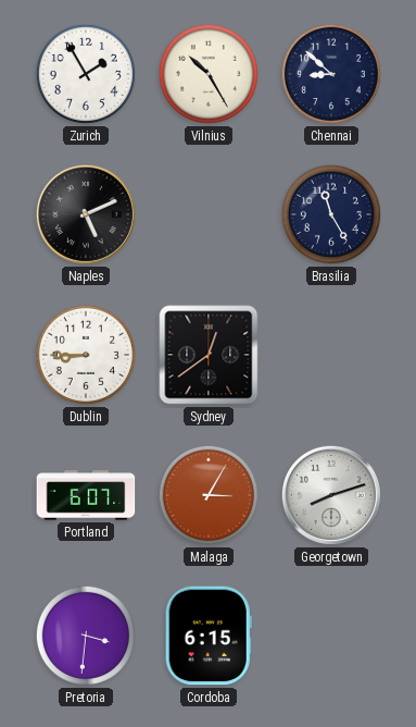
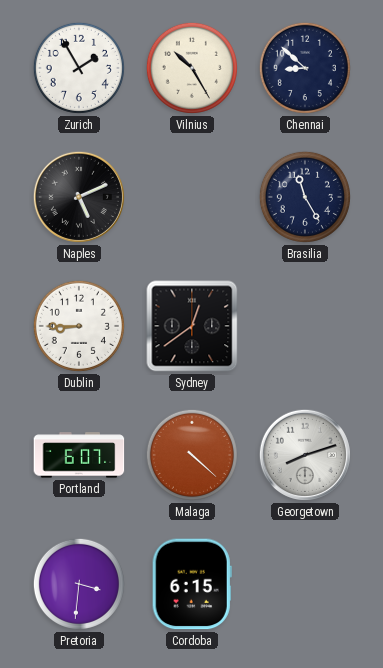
Malaga: 3:05 -> 4:22
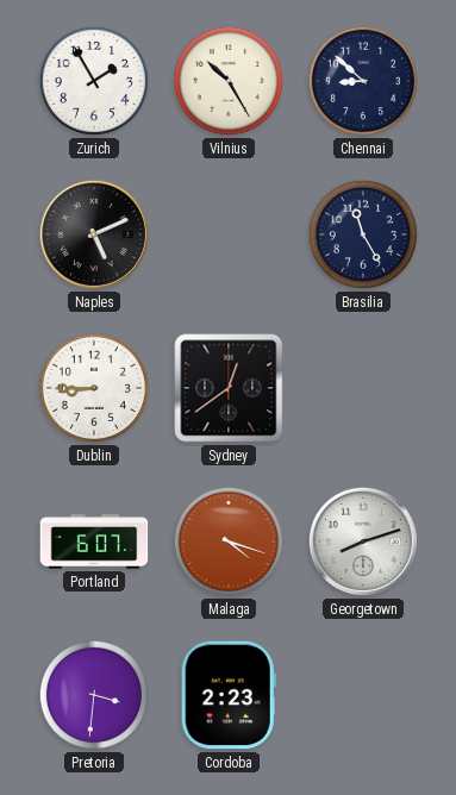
Malaga: 4:22 -> 4:18
Cordoba: 6:15 -> 2:23
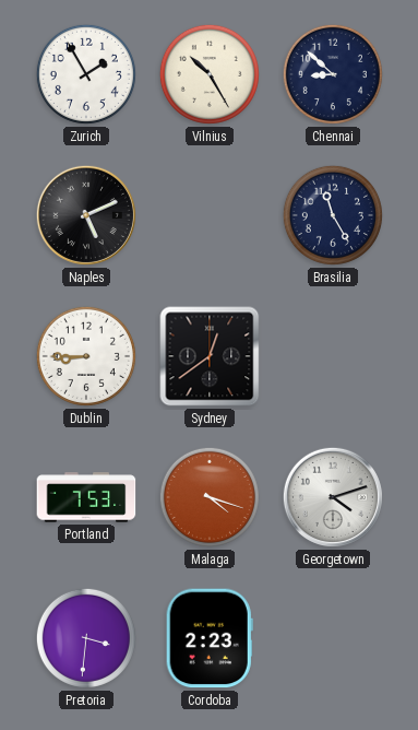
Portland: 6:07 -> 7:53
Georgetown: 8:12 -> 4:12
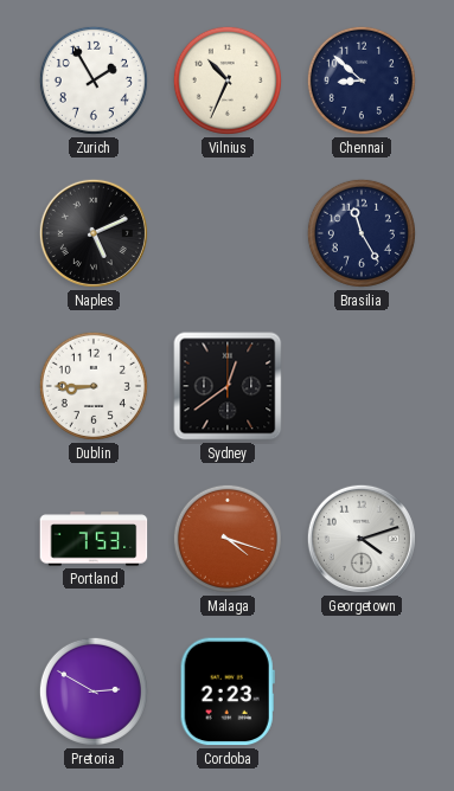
Vilnius: 10:25 -> 10:34
Pretoria: 3:31 -> 2:50
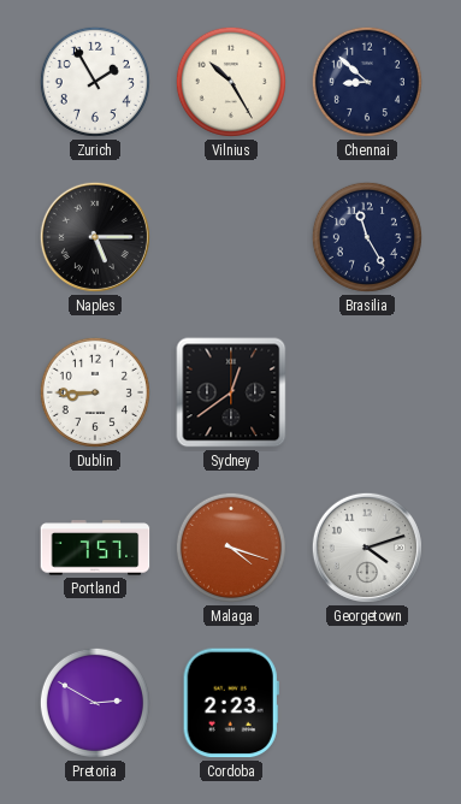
Vilnius: 10:34 -> 10:25
Naples: 5:11 -> 5:15
Portland: 7:53 -> 7:57
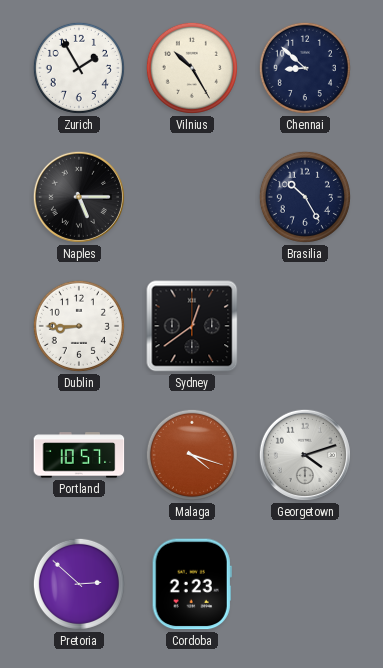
Brasilia: 11:25 -> 10:25
Portland: 7:57 -> 10:57
Pretoria: 2:50 -> 2:52
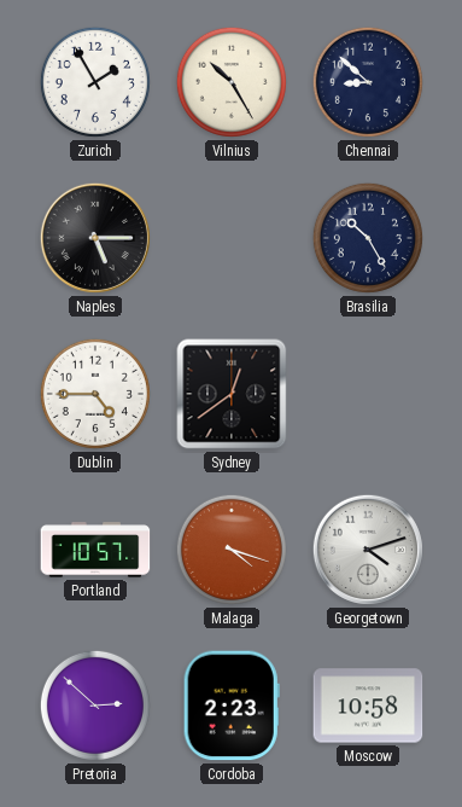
Dublin: 8:45 -> 4:45
Moscow: none -> 10:58
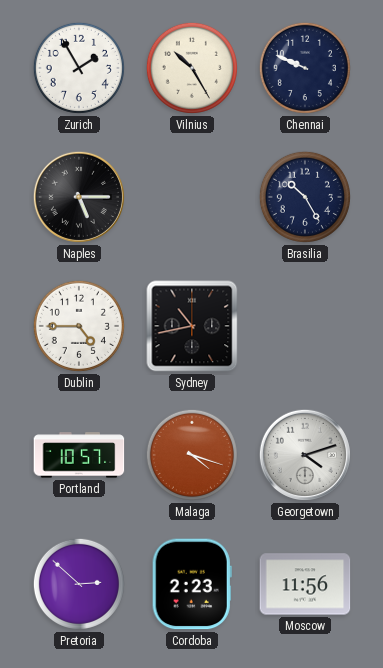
Chennai: 8:52 -> 9:49
Sydney: 12:39 -> 10:43
Moscow: 10:58 -> 11:56
